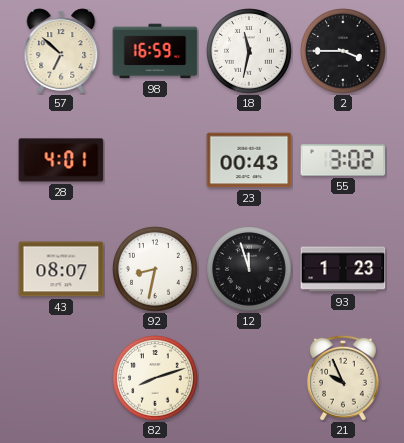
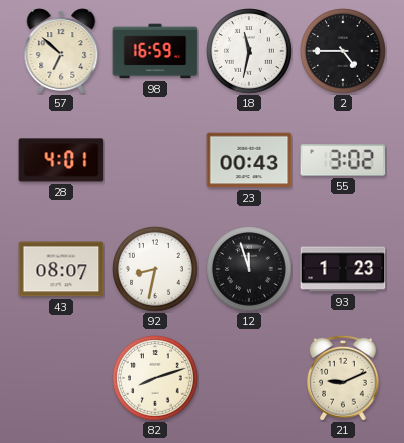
2: 3:45 -> 4:45
21: 9:56 -> 9:11
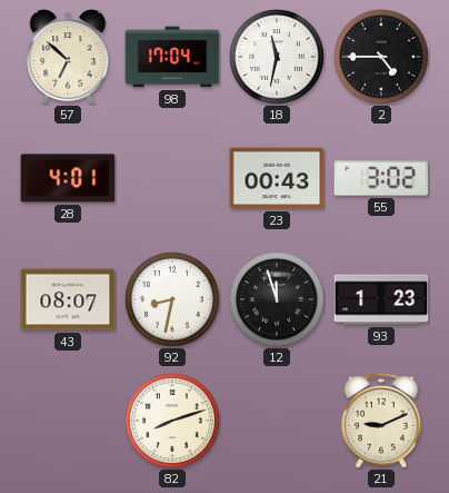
98: 16:59 -> 17:04
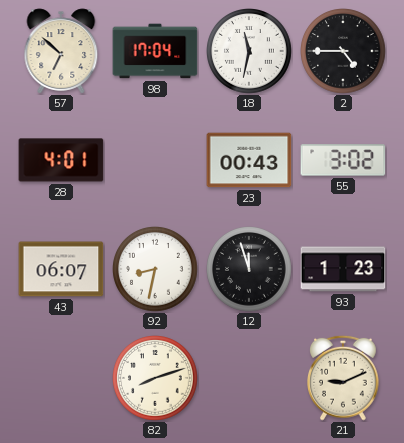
43: 08:07 -> 06:07
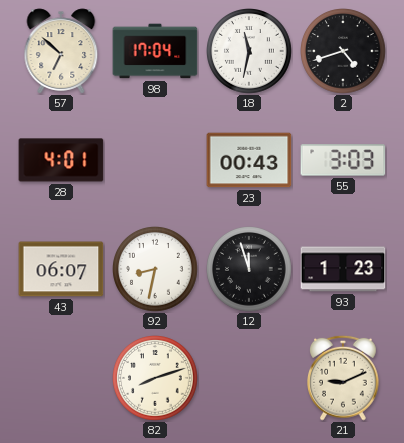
2: 4:45 -> 4:42
55: 3:02 -> 3:03
